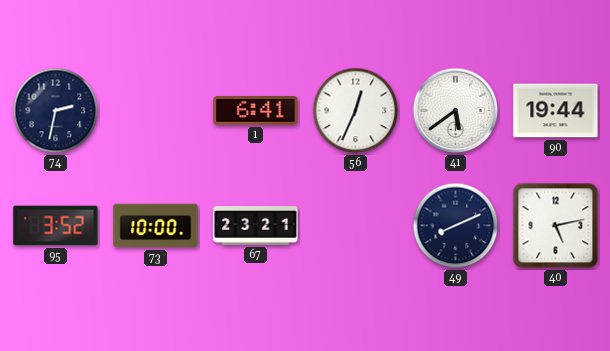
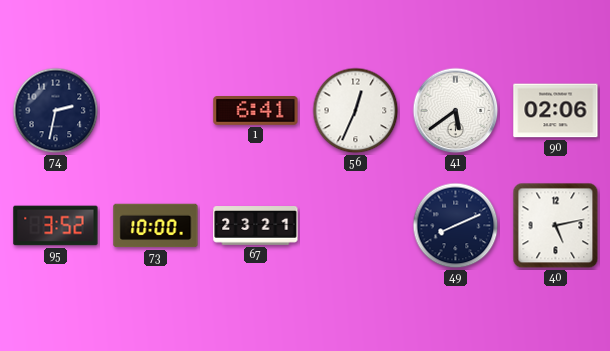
90: 19:44 -> 02:06
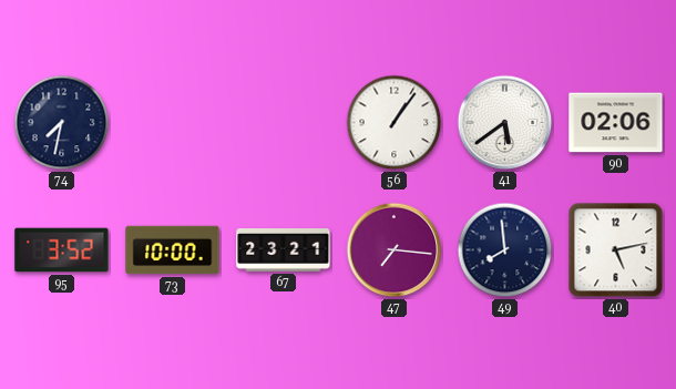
74: 2:32 -> 7:32
1: 6:41 -> none
56: 12:34 -> 1:06
47: none -> 7:16
49: 8:11 -> 7:59
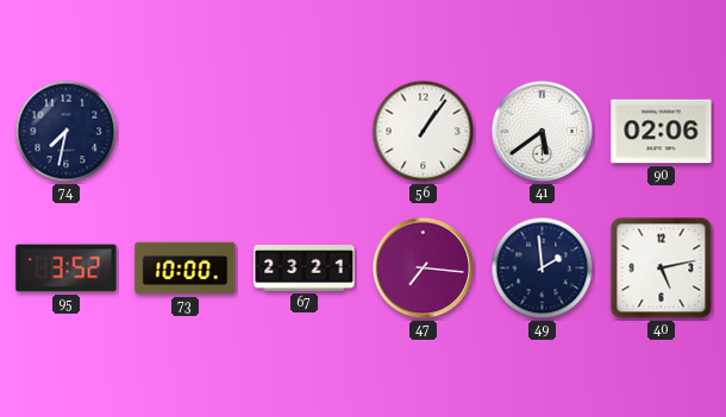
49: 7:59 -> 1:59
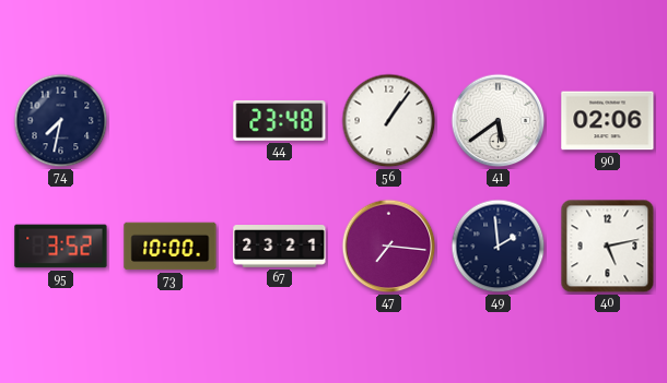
44: none -> 23:48
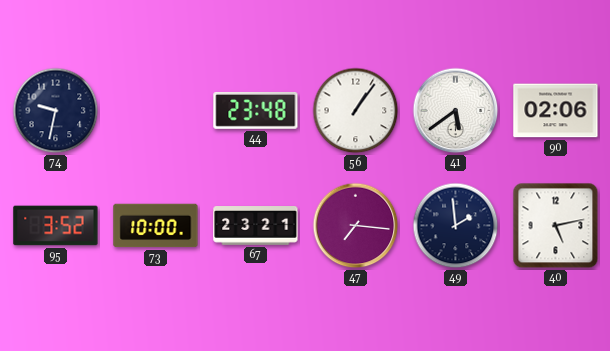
74: 7:32 -> 9:32
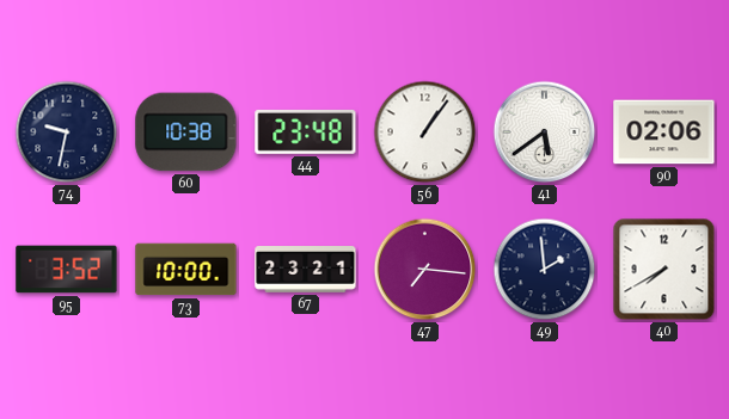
60: none -> 10:38
40: 5:13 -> 7:40
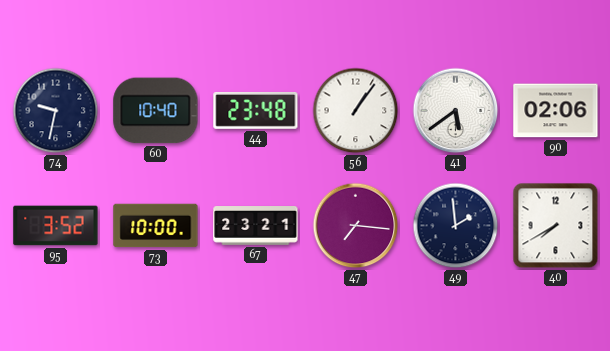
60: 10:38 -> 10:40
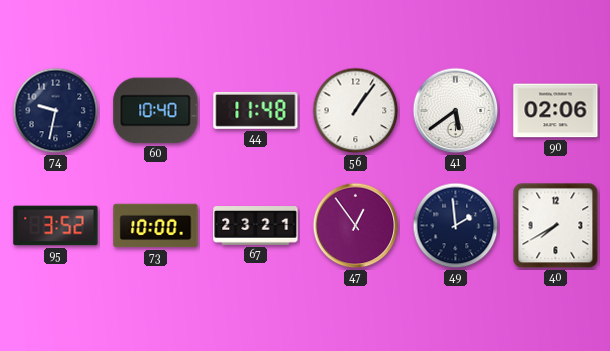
44: 23:48 -> 11:48
47: 7:16 -> 12:54
